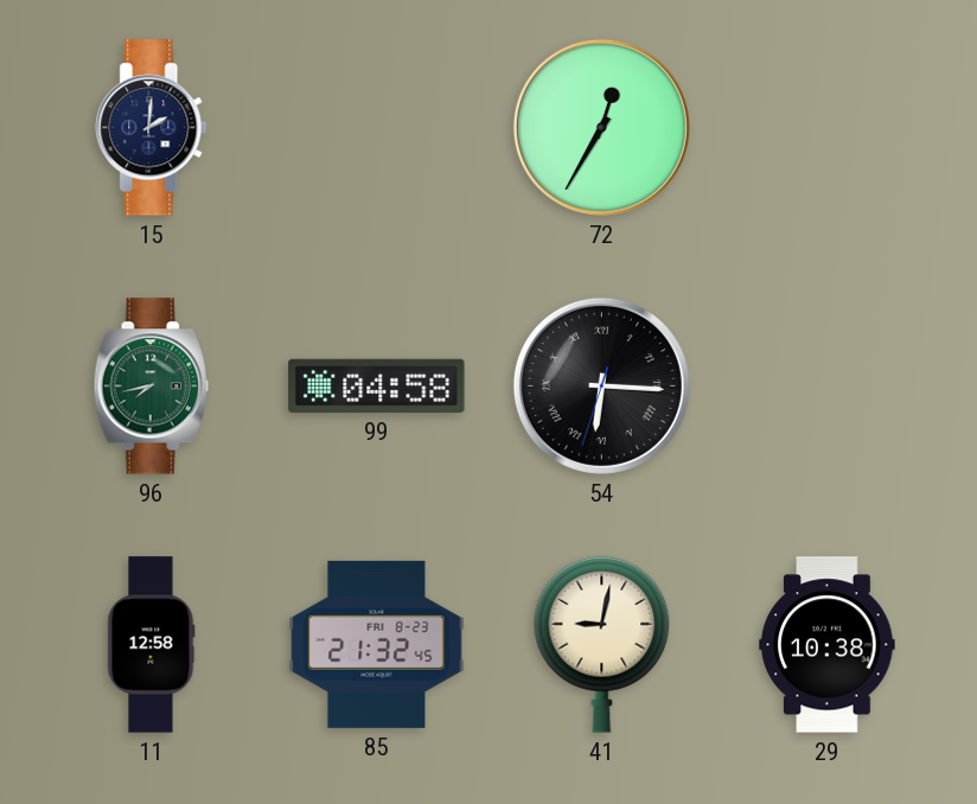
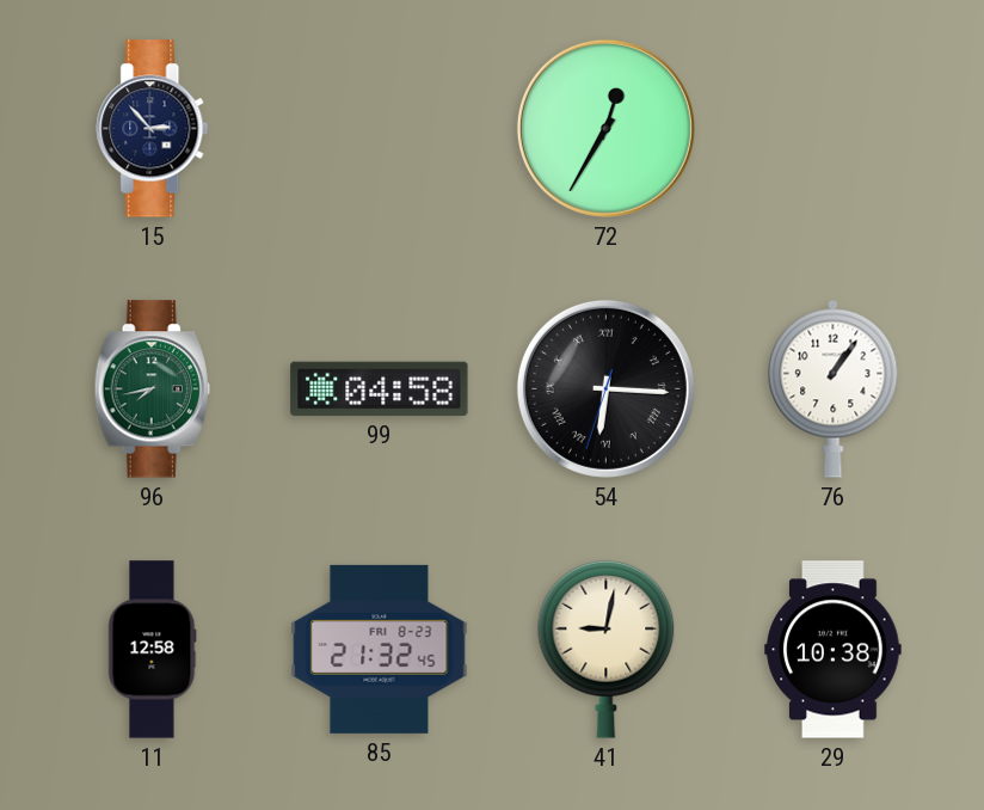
15: 2:01 -> 2:53
76: none -> 1:06
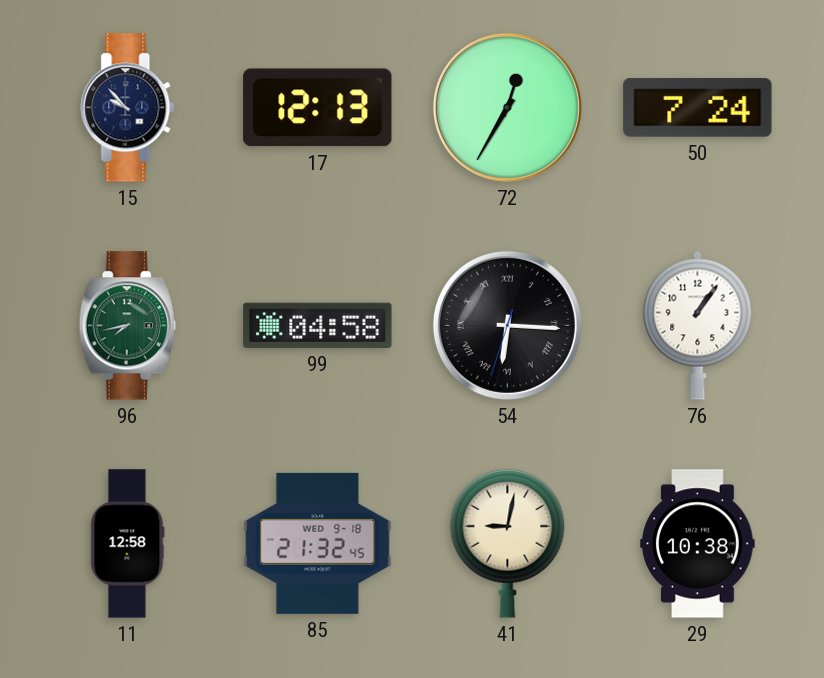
15: 2:53 -> 9:53
17: none -> 12:13
50: none -> 7:24
85 date: FRI 8-23 -> WED 9-18
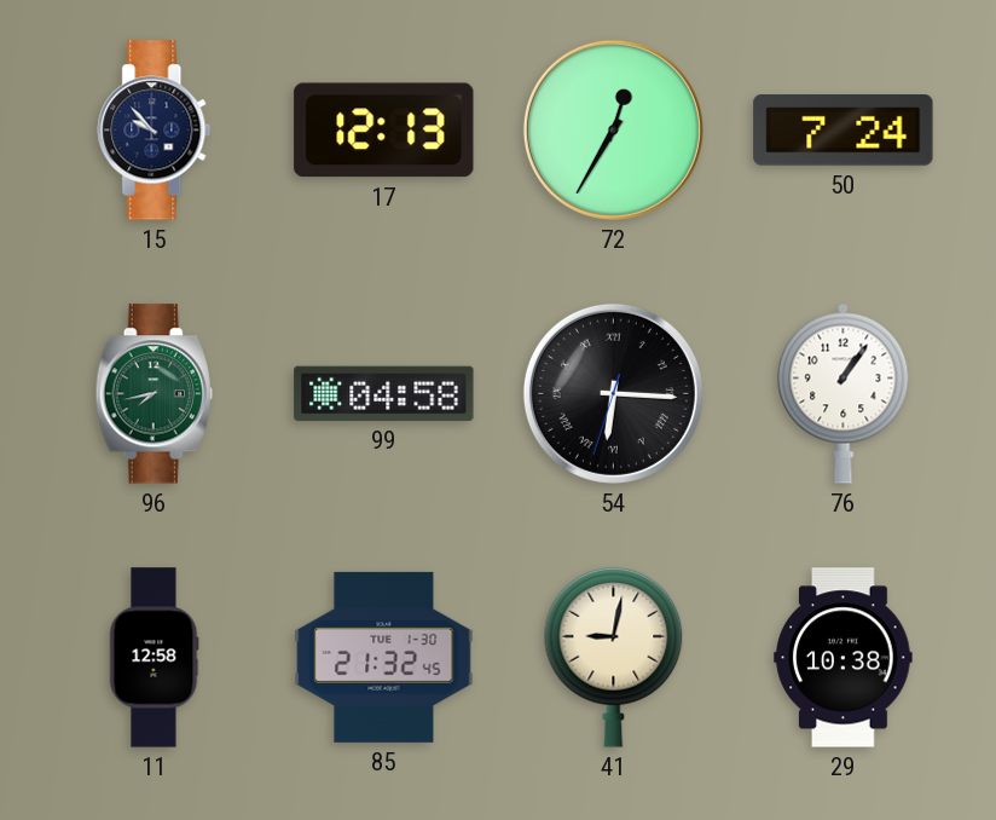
85 date: WED 9-18 -> TUE 1-30
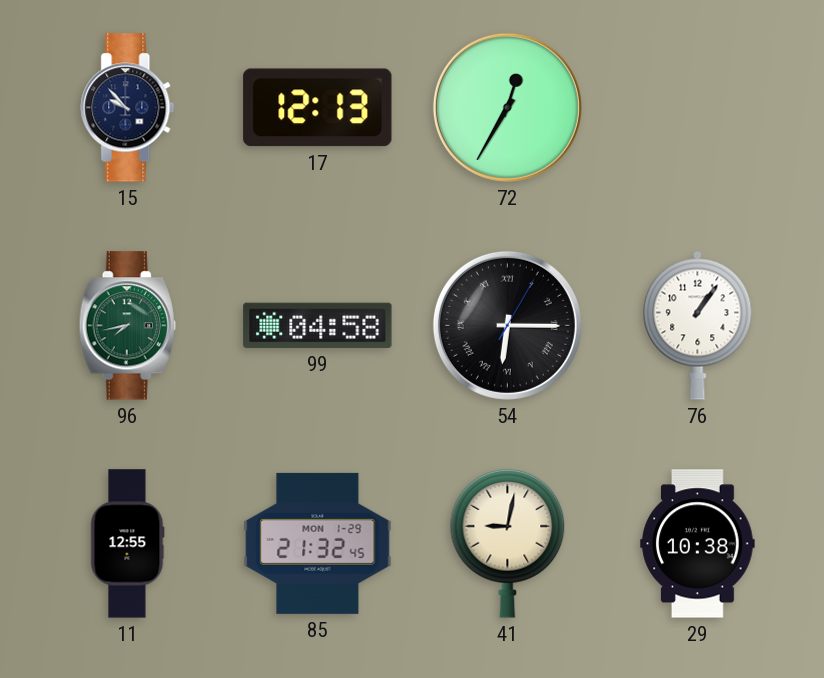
50: 7:24 -> none
54: 6:15:33 -> 6:15:05
11: 12:58 -> 12:55
85 date: TUE 1-30 -> MON 1-29
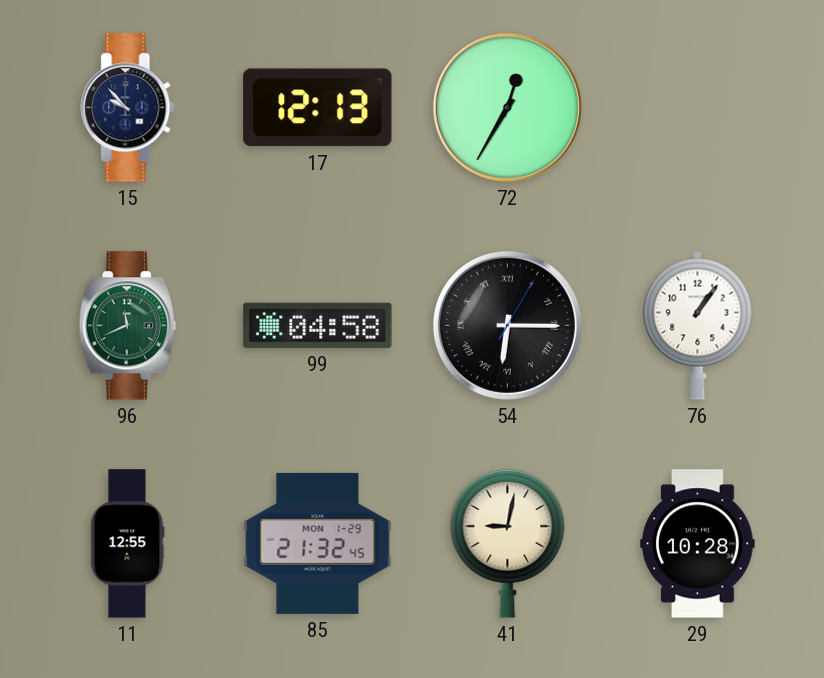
96: 7:43 -> 11:41
29: 10:38 -> 10:28
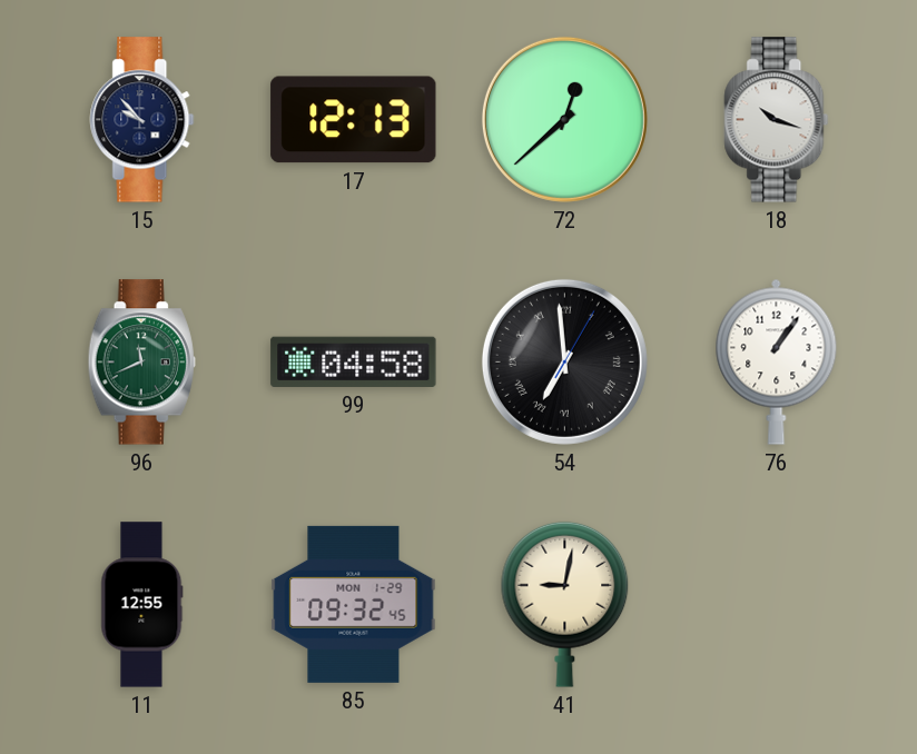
72: 12:35 -> 12:38
18: none -> 10:18
54: 6:15 -> 6:59
85: 21:32 -> 09:32
29: 10:28 -> none
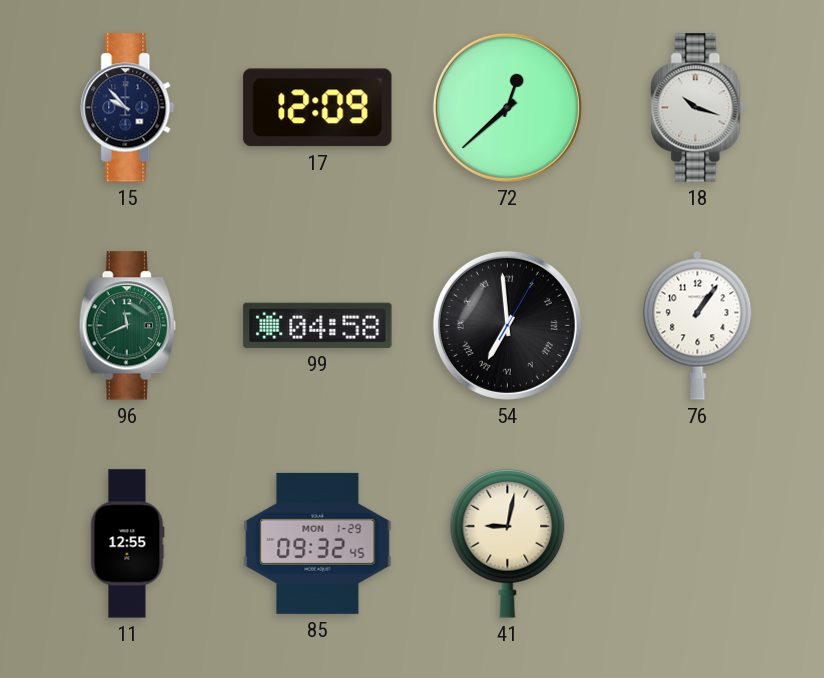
17: 12:13 -> 12:09
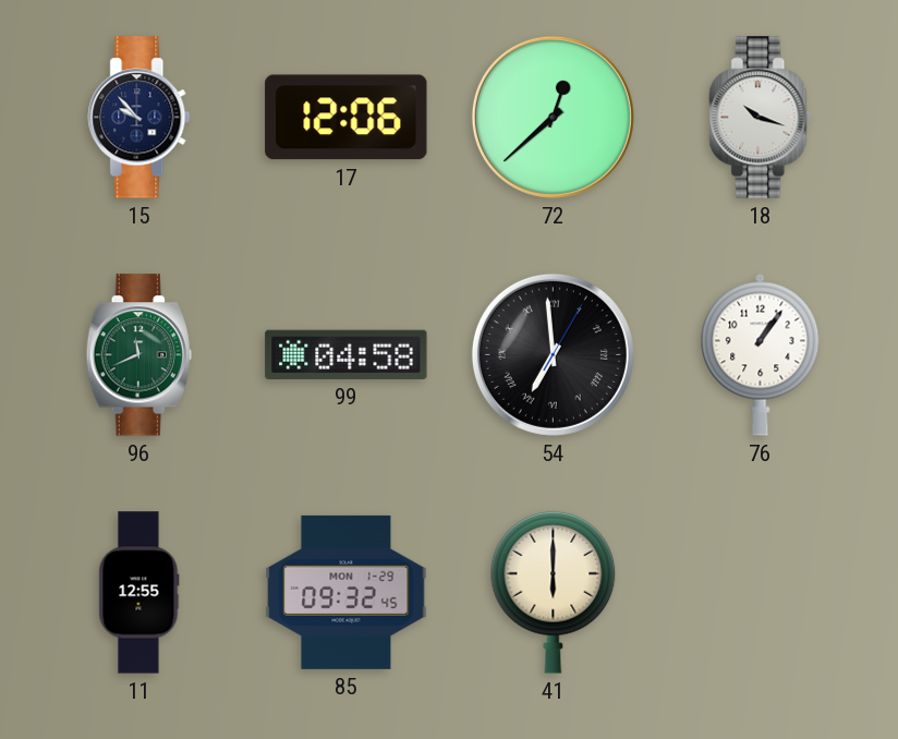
17: 12:09 -> 12:06
41: 9:02 -> 6:00
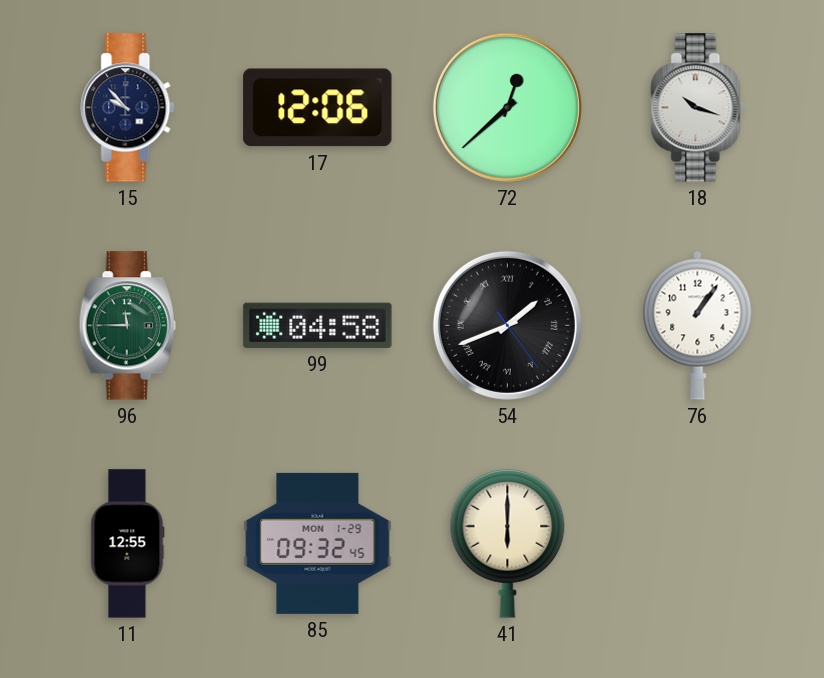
96: 11:41 -> 11:45
54: 6:59 -> 1:41
